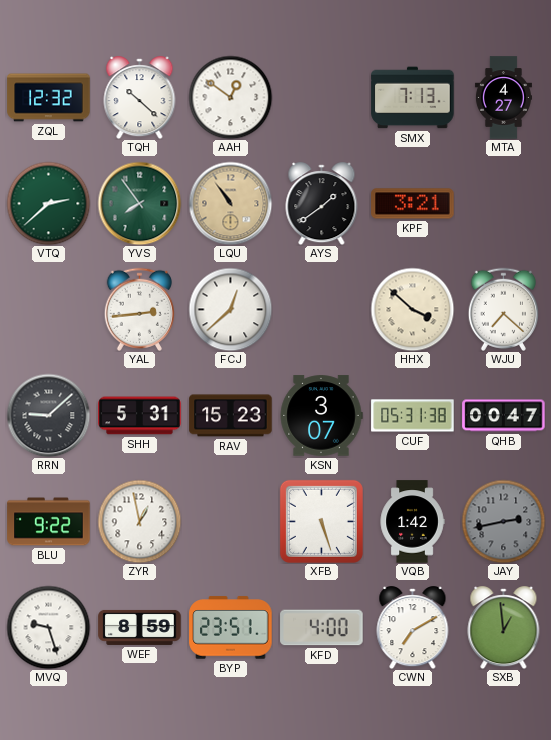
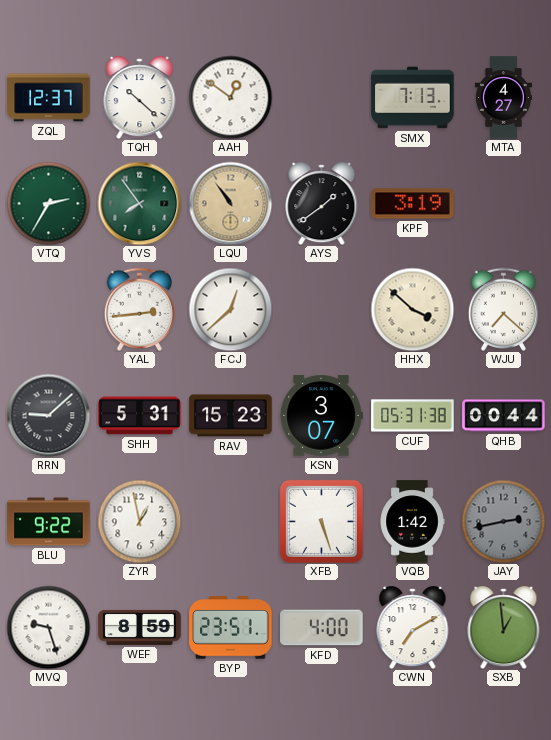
ZQL: 12:32 -> 12:37
VTQ: 2:38 -> 2:35
KPF: 3:21 -> 3:19
QHB: 00:47 -> 00:44
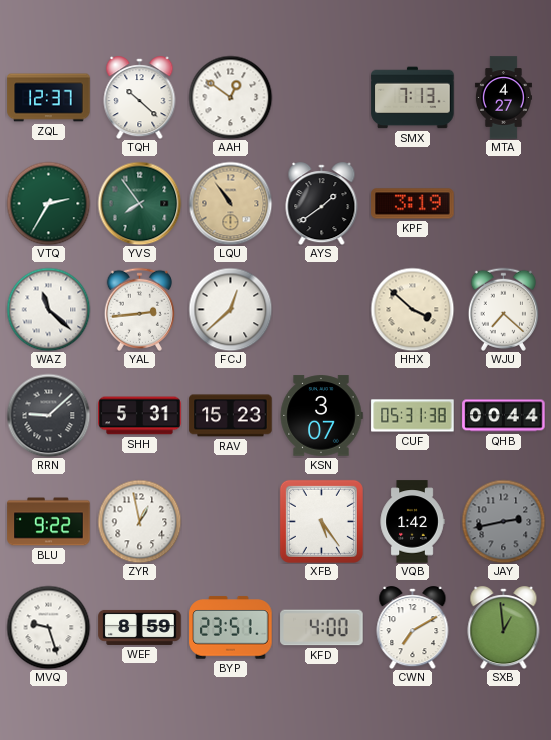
WAZ: none -> 11:22
XFB: 5:27 -> 5:24
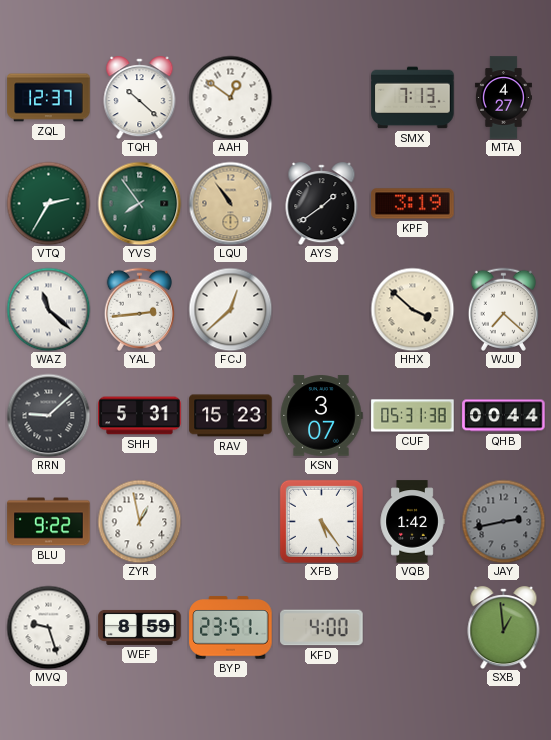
CWN: 7:10 -> none
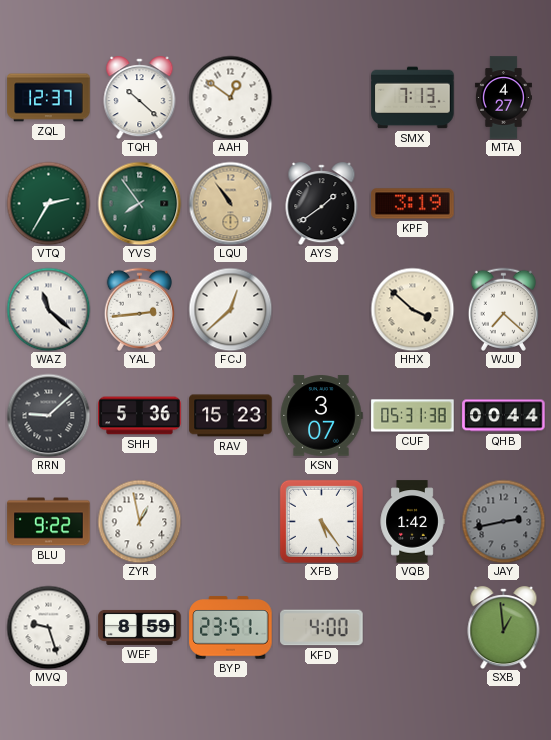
SHH: 5:31 -> 5:36
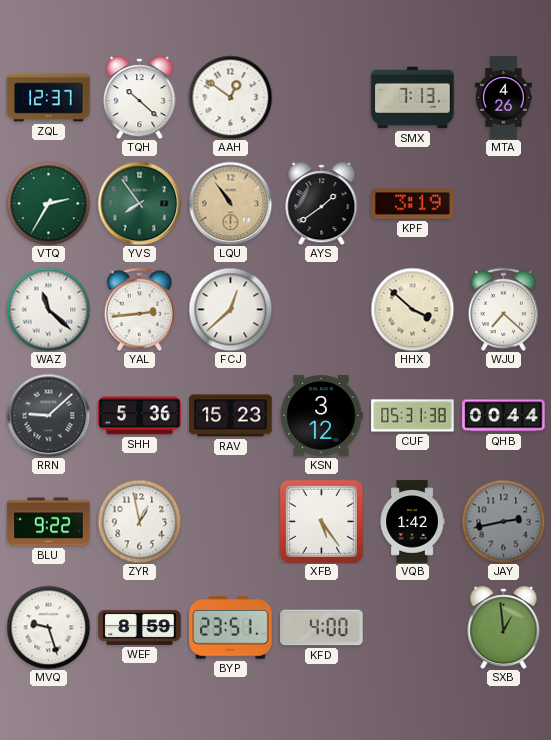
MTA: 4:27 -> 4:26
KSN: 3:07 -> 3:12
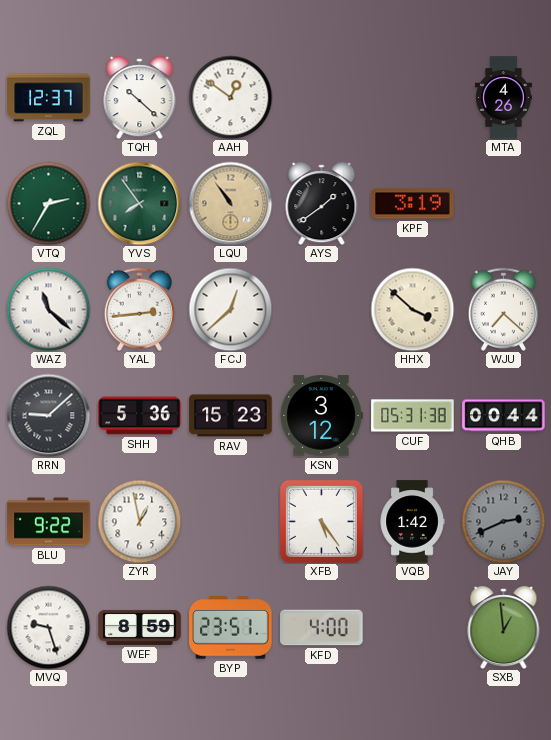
SMX: 7:13 -> none
JAY: 2:43 -> 2:41
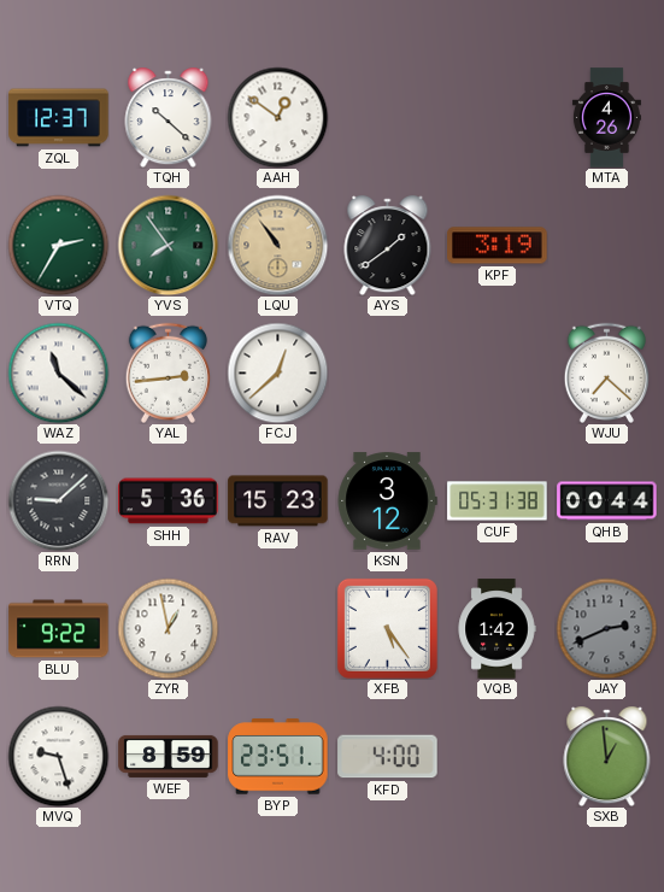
HHX: 3:52 -> none
